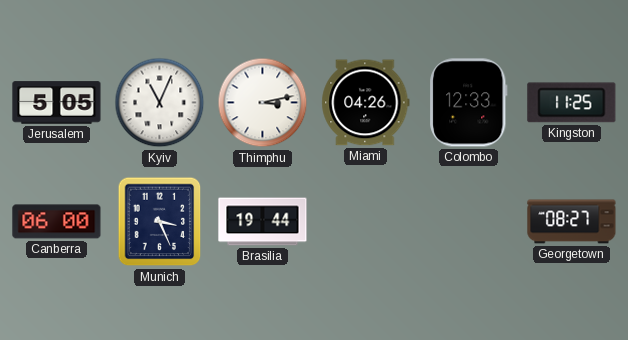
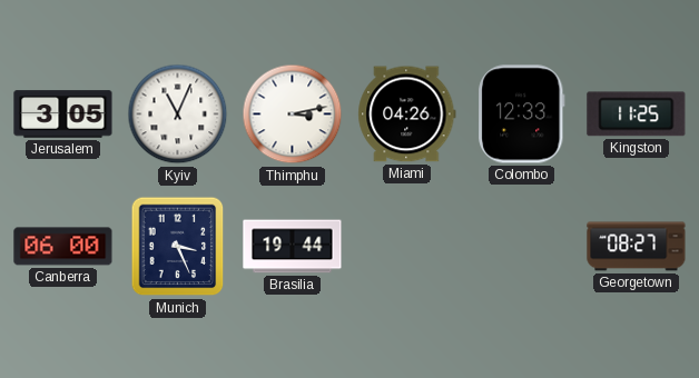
Jerusalem: 5:05 -> 3:05
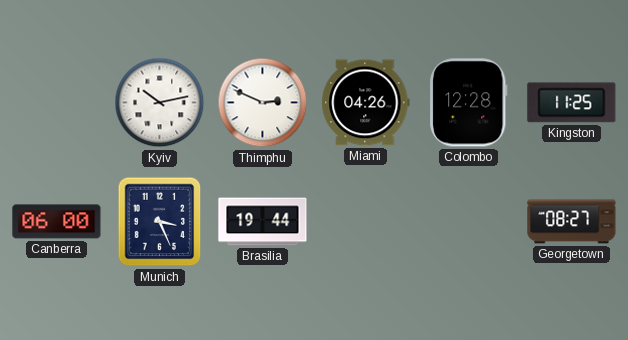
Jerusalem: 3:05 -> none
Kyiv: 11:04 -> 10:13
Thimphu: 3:13 -> 2:49
Colombo: 12:33 -> 12:28
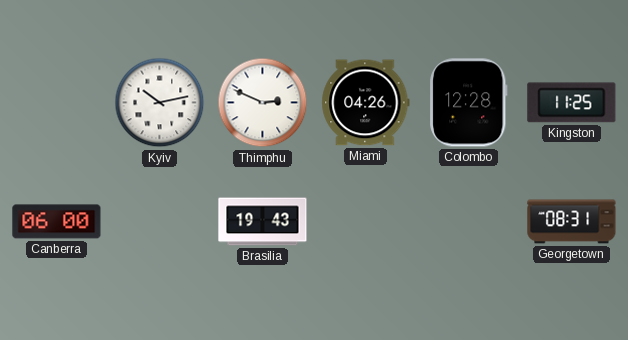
Munich: 3:26 -> none
Brasilia: 19:44 -> 19:43
Georgetown: 08:27 -> 08:31
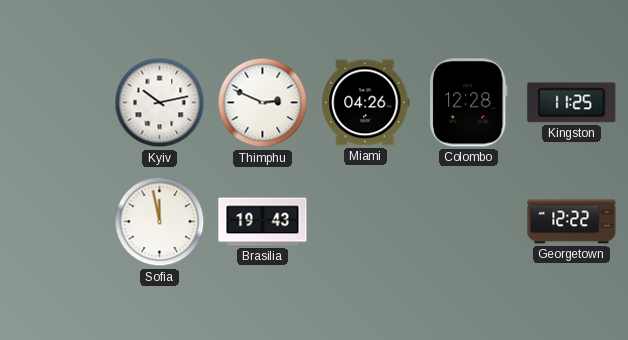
Canberra: 06:00 -> none
Sofia: none -> 11:58
Georgetown: 08:31 -> 12:22
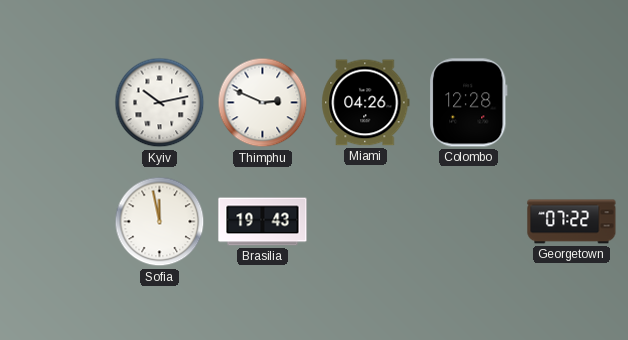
Kingston: 11:25 -> none
Georgetown: 12:22 -> 07:22
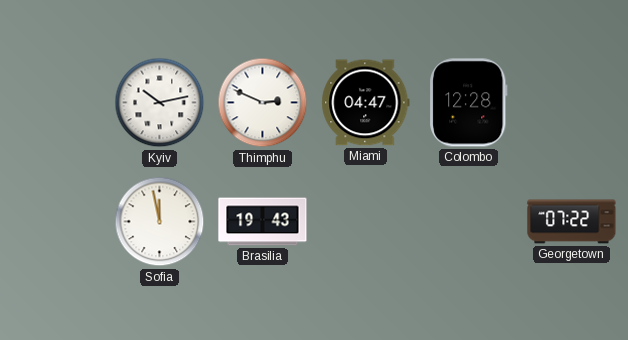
Miami: 04:26 -> 04:47
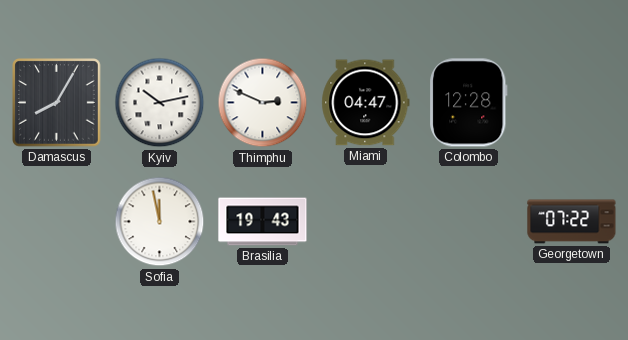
Damascus: none -> 8:05
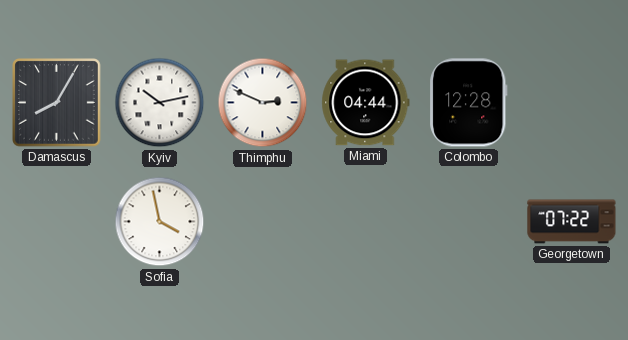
Miami: 04:47 -> 04:44
Sofia: 11:58 -> 3:58
Brasilia: 19:43 -> none
